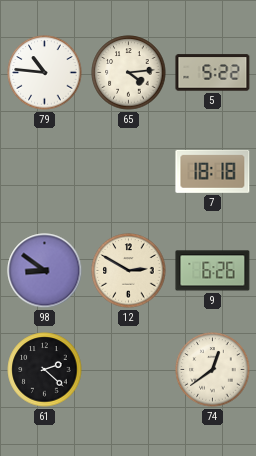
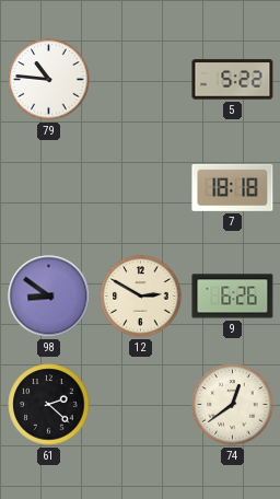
65: 4:14 -> none
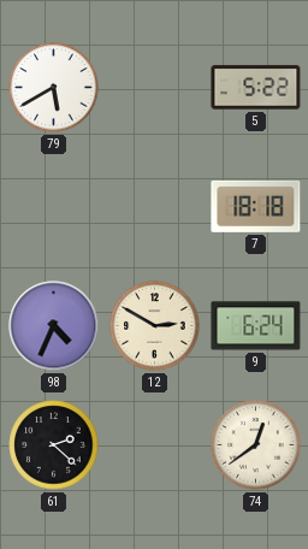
79: 10:46 -> 5:40
98: 8:51 -> 4:34
9: 6:26 -> 6:24
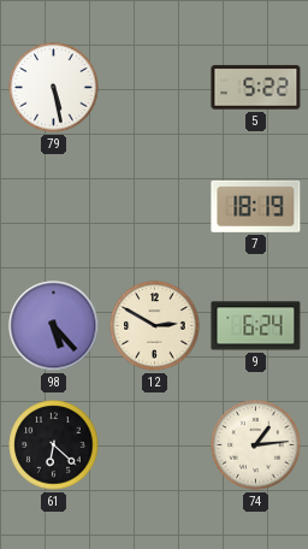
79: 5:40 -> 5:28
7: 18:18 -> 18:19
98: 4:34 -> 5:23
61: 2:22 -> 6:22
74: 12:39 -> 1:14
